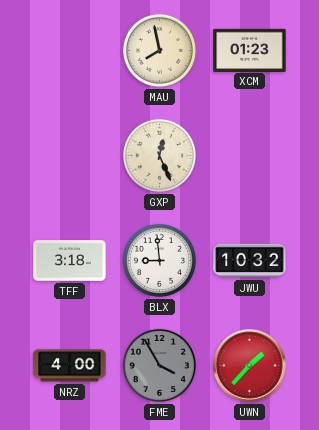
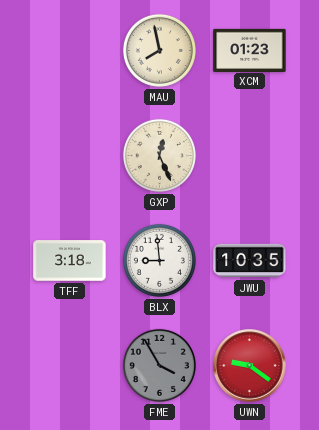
JWU: 10:32 -> 10:35
NRZ: 4:00 -> none
UWN: 1:37 -> 9:21
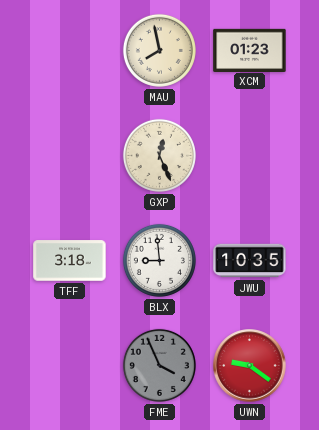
FME: 3:55 -> 3:56
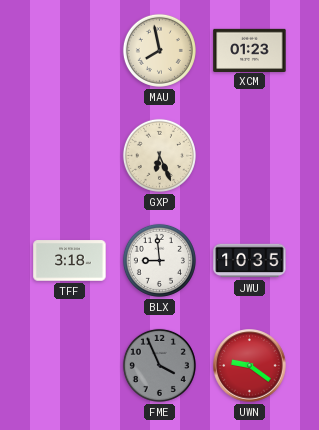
GXP: 12:26 -> 6:26
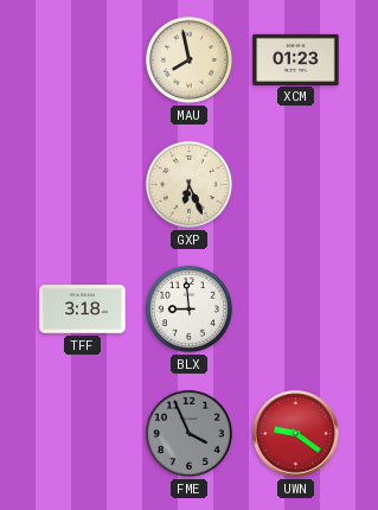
JWU: 10:35 -> none
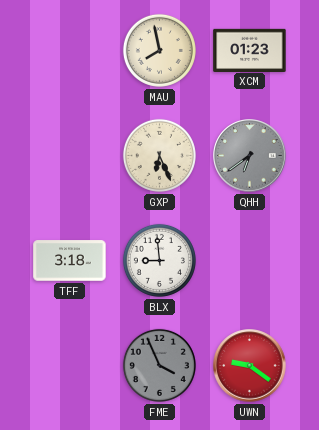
QHH: none -> 6:39
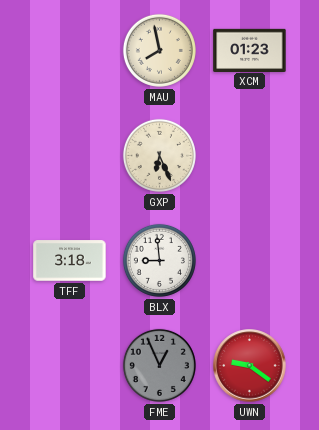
QHH: 6:39 -> none
FME: 3:56 -> 12:56
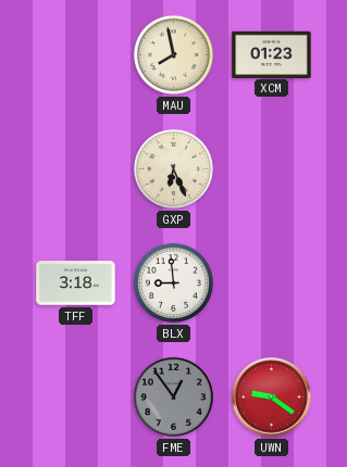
FME: 12:56 -> 12:54
